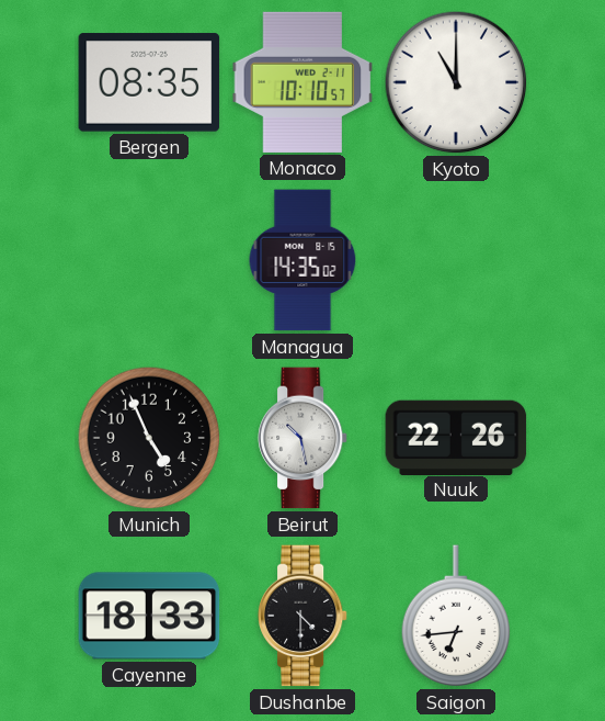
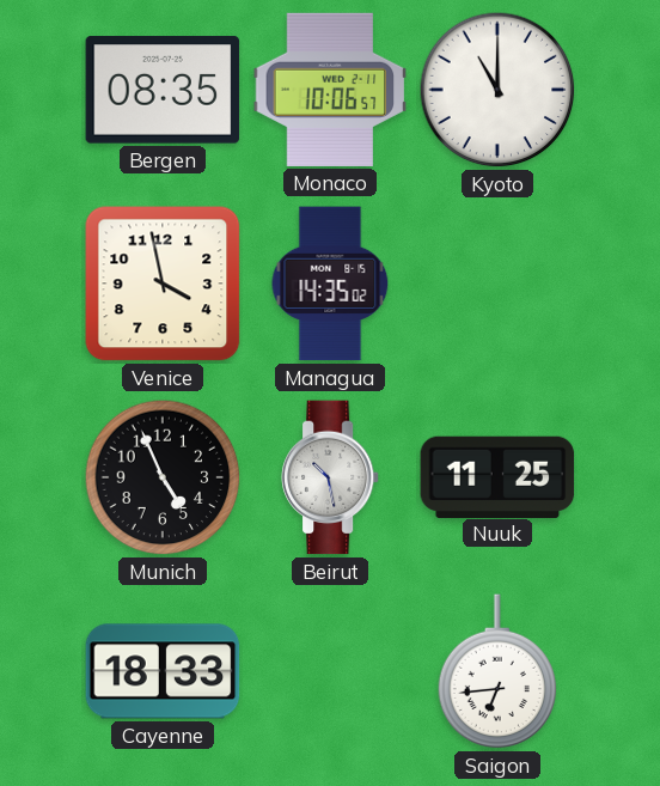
Monaco: 10:10 -> 10:06
Venice: none -> 3:58
Nuuk: 22:26 -> 11:25
Dushanbe: 4:30 -> none
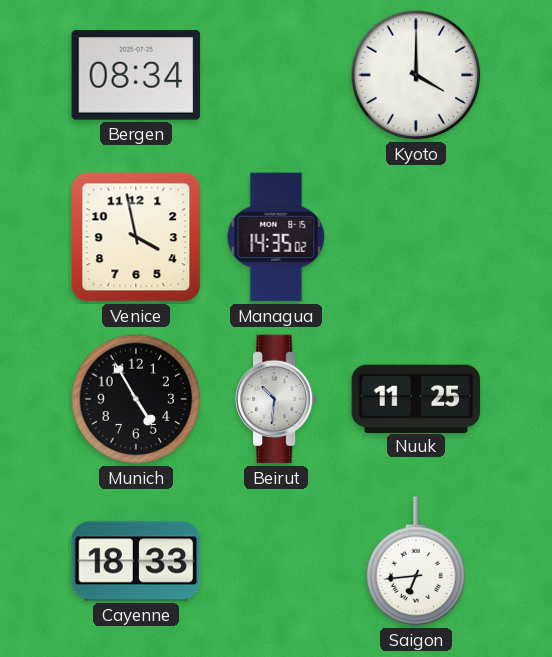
Bergen: 08:35 -> 08:34
Monaco: 10:06 -> none
Kyoto: 11:00 -> 4:00
Munich: 4:56 -> 4:55
Beirut: 10:28 -> 10:31
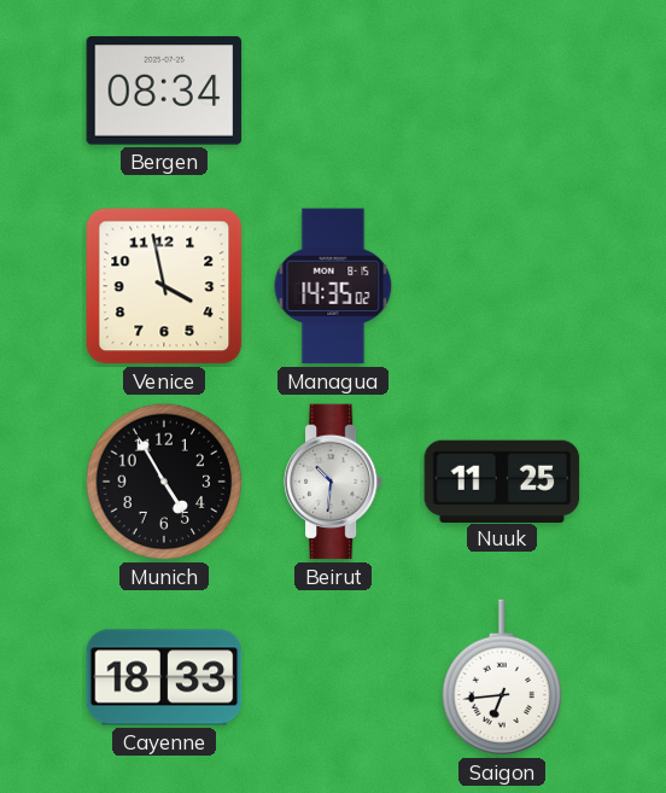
Kyoto: 4:00 -> none
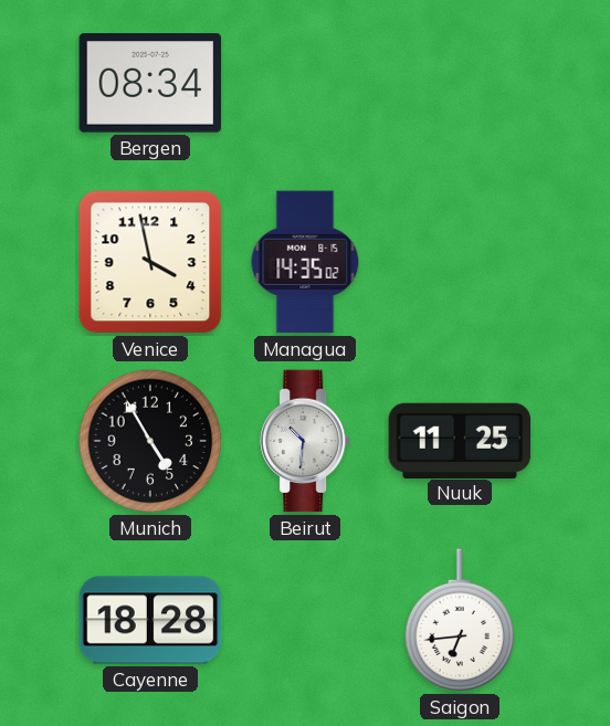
Cayenne: 18:33 -> 18:28
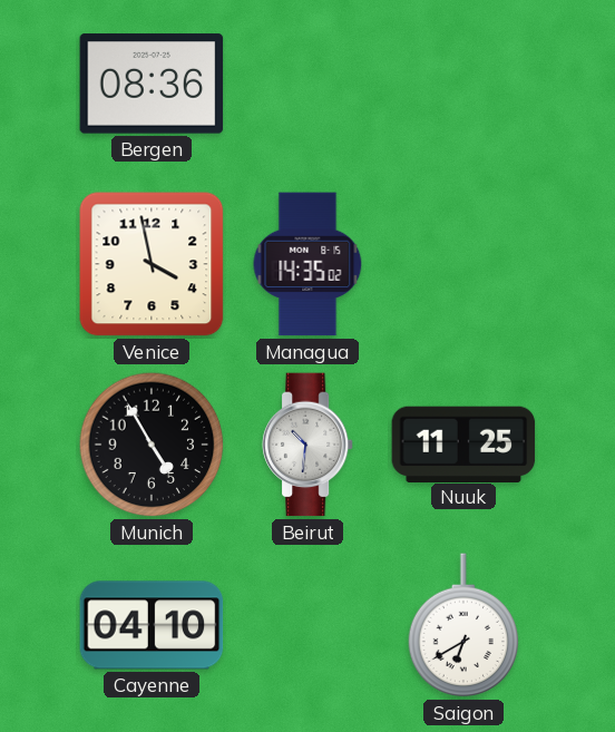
Bergen: 08:34 -> 08:36
Cayenne: 18:28 -> 04:10
Saigon: 6:44 -> 6:40
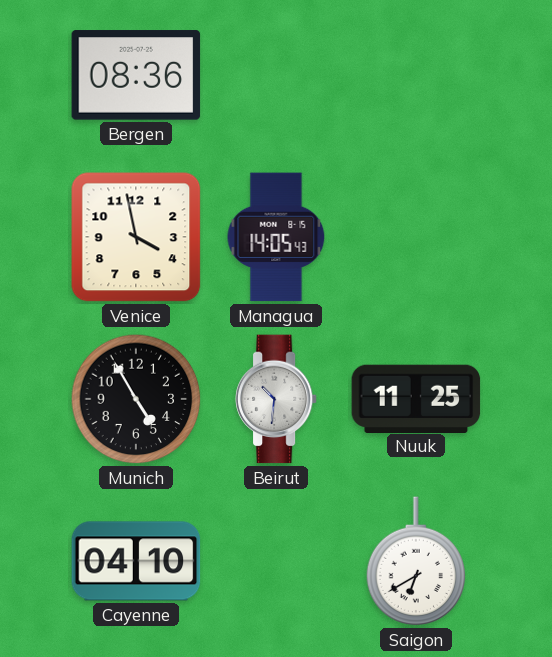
Managua: 14:35 -> 14:05
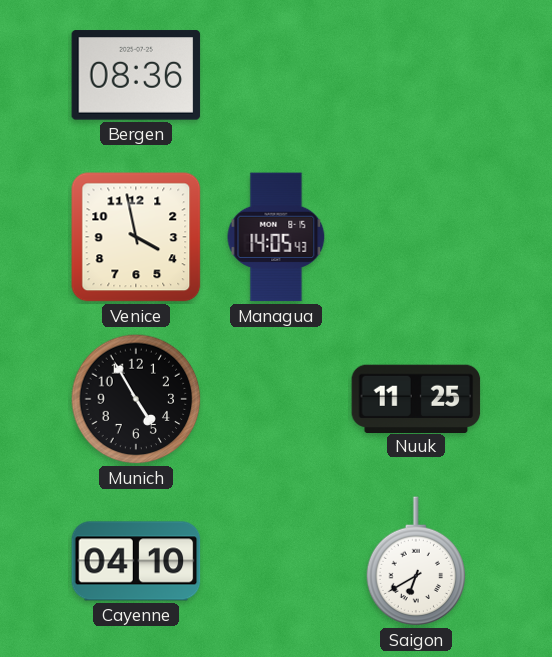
Beirut: 10:31 -> none
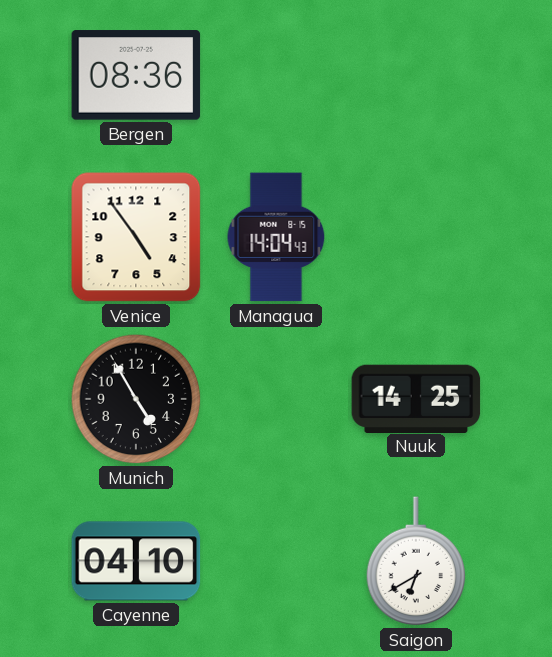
Venice: 3:58 -> 4:54
Managua: 14:05 -> 14:04
Nuuk: 11:25 -> 14:25
